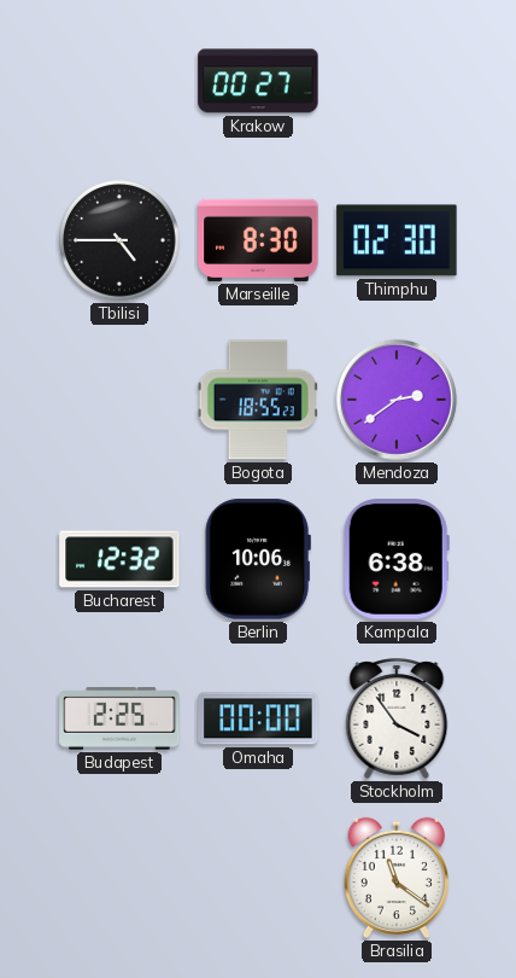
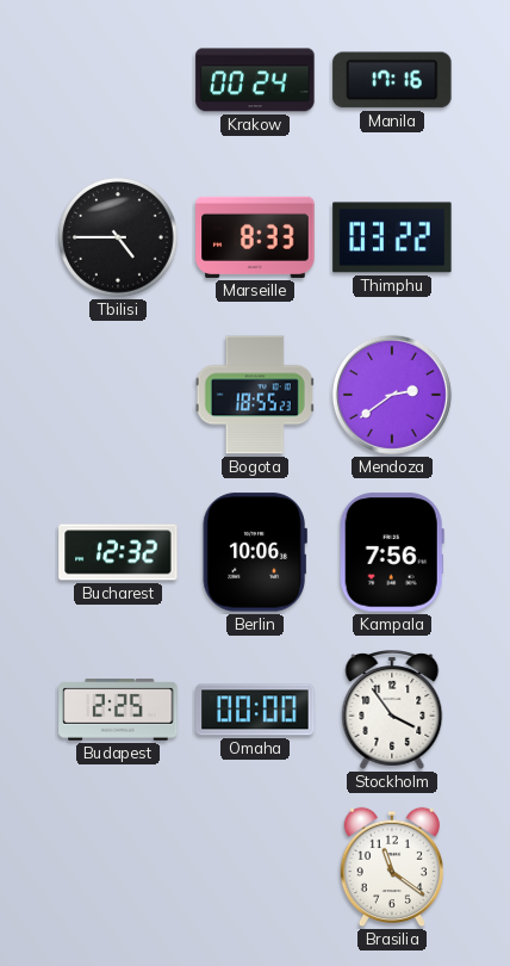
Krakow: 00:27 -> 00:24
Manila: none -> 17:16
Marseille: 8:30 -> 8:33
Thimphu: 02:30 -> 03:22
Kampala: 6:38 -> 7:56
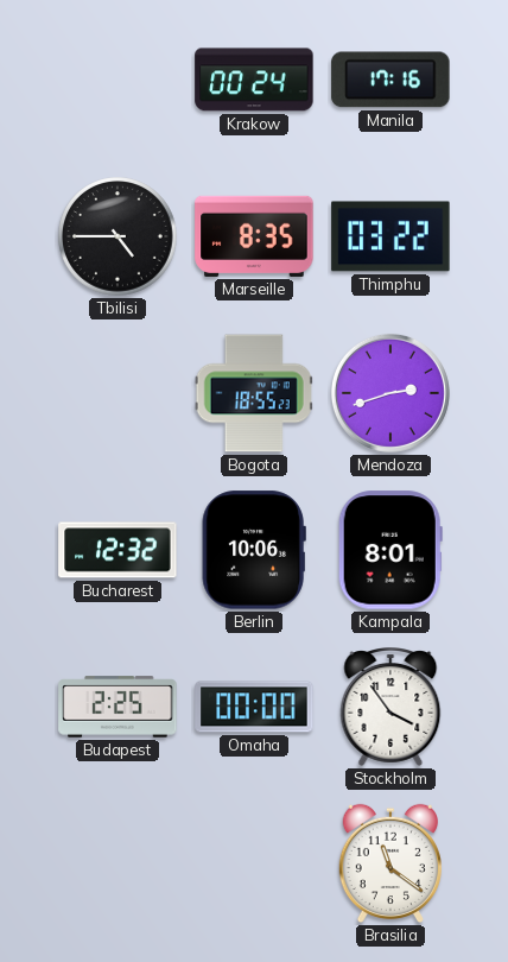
Marseille: 8:33 -> 8:35
Mendoza: 2:39 -> 2:42
Kampala: 7:56 -> 8:01
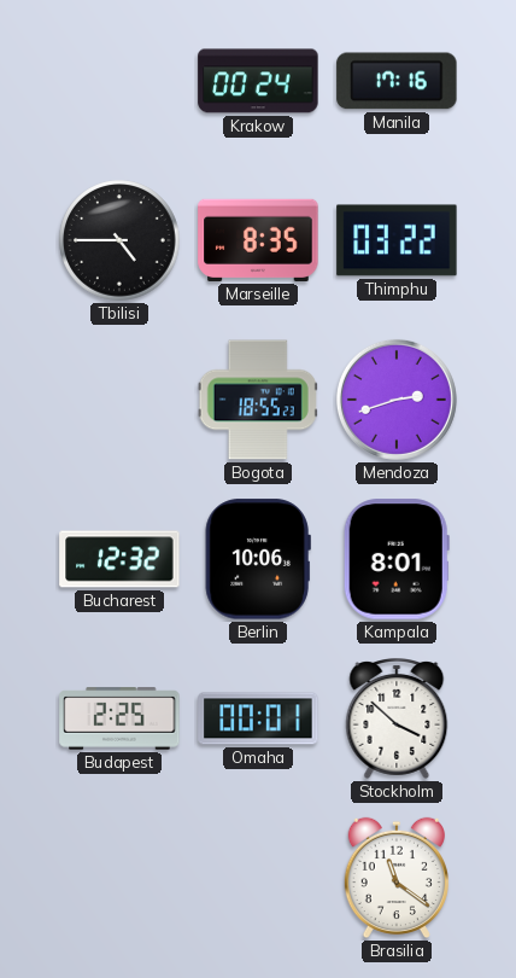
Omaha: 00:00 -> 00:01
Stockholm: 3:54 -> 3:52
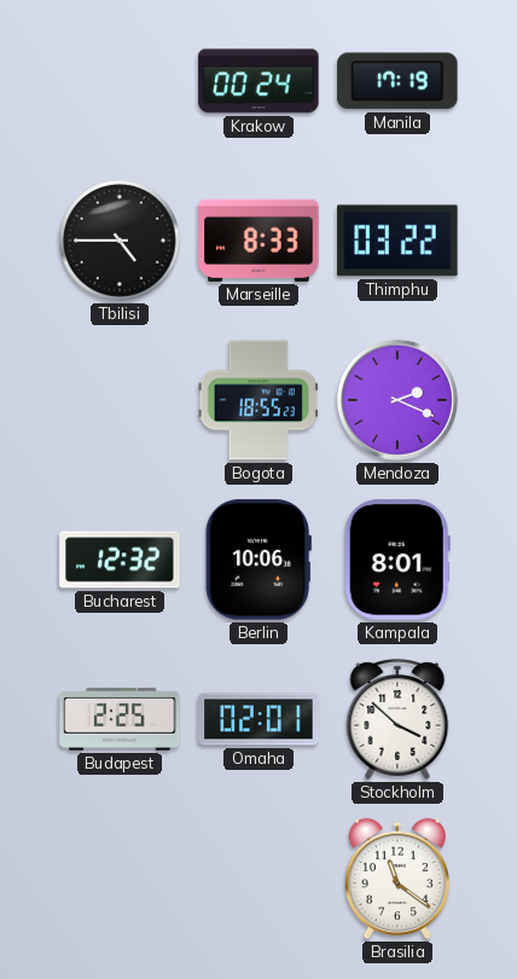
Manila: 17:16 -> 17:19
Marseille: 8:35 -> 8:33
Mendoza: 2:42 -> 2:19
Omaha: 00:01 -> 02:01
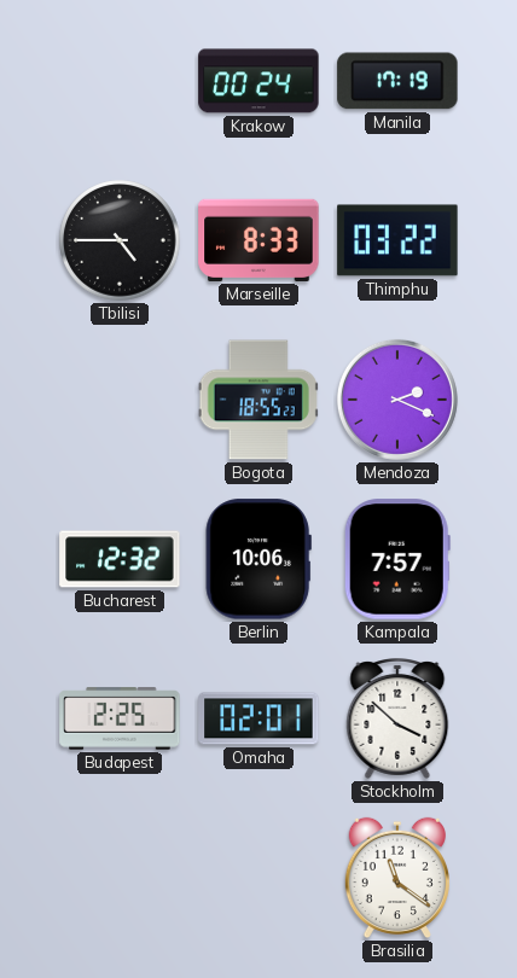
Kampala: 8:01 -> 7:57
